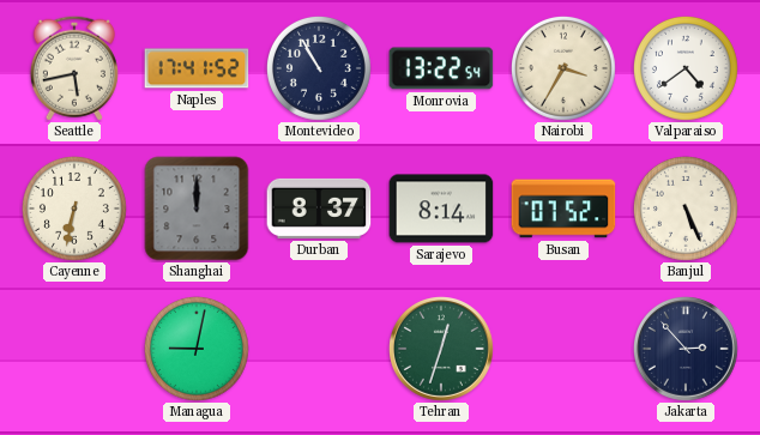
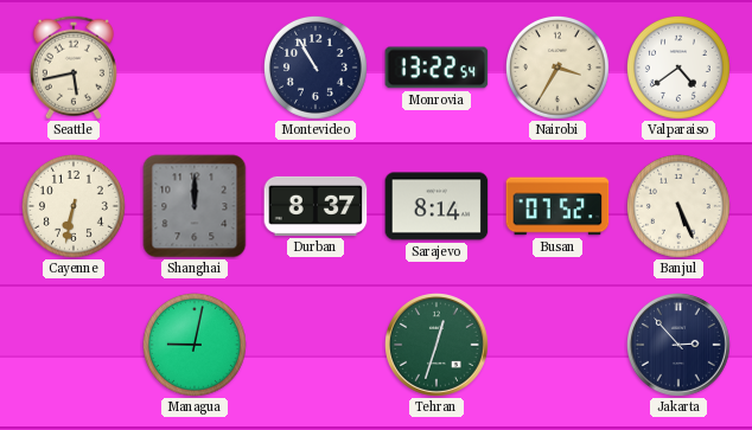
Naples: 17:41 -> none
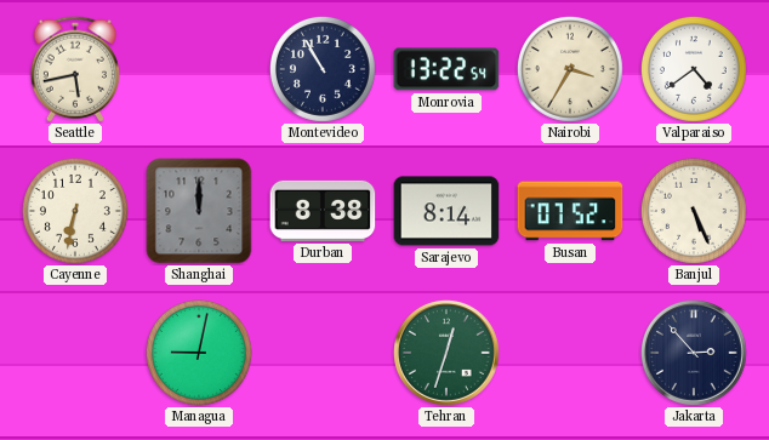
Durban: 8:37 -> 8:38
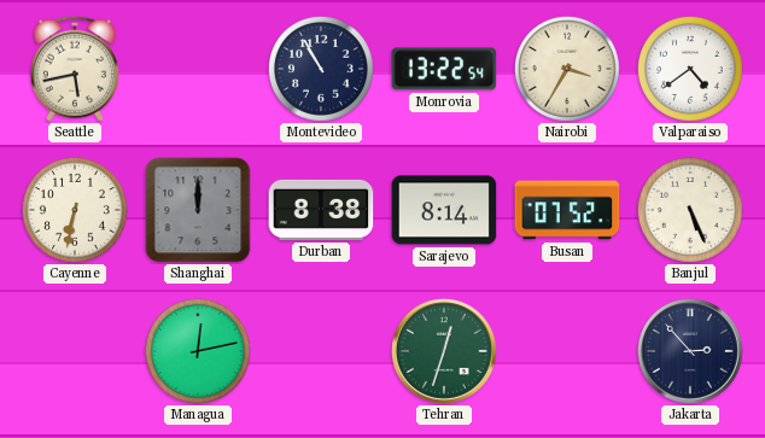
Managua: 9:02 -> 12:13
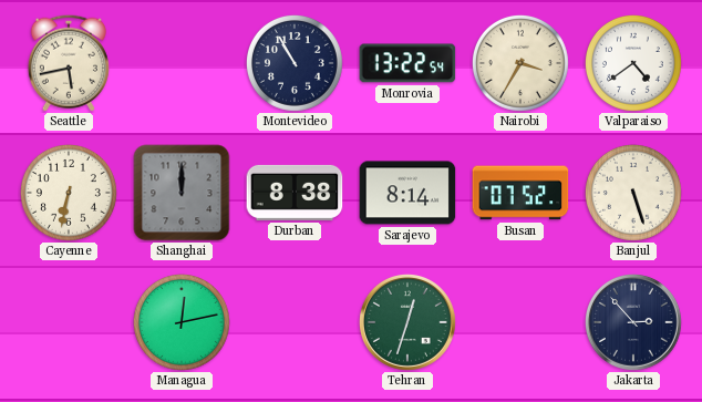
Banjul: 5:26 -> 5:27
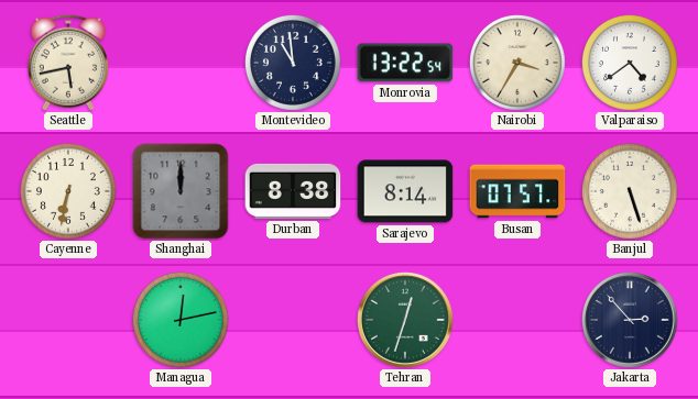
Montevideo: 10:55 -> 10:59
Busan: 07:52 -> 07:57
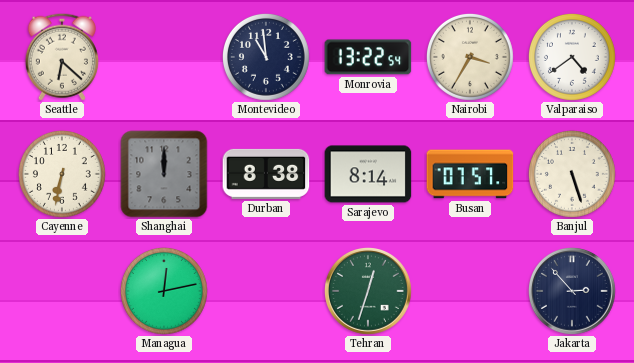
Seattle: 5:43 -> 6:22
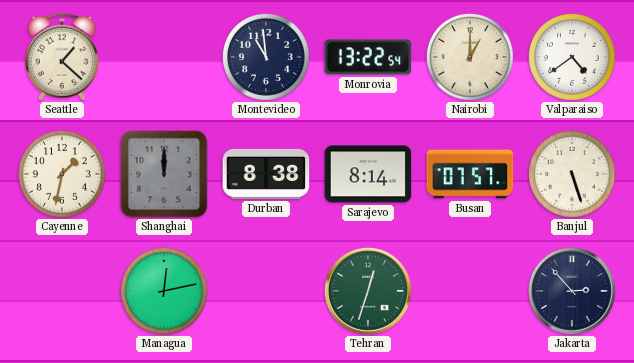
Seattle: 6:22 -> 1:22
Nairobi: 3:35 -> 1:00
Cayenne: 6:32 -> 1:32
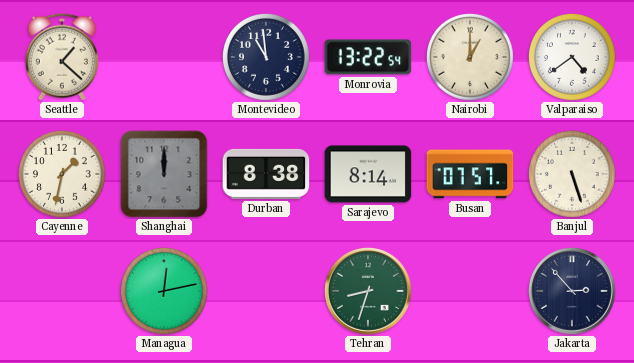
Tehran: 12:33 -> 8:33
